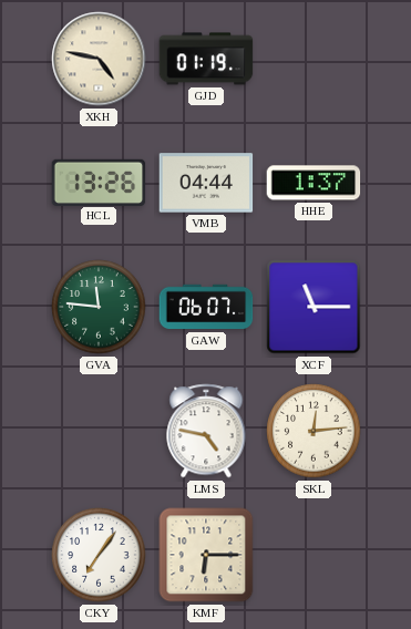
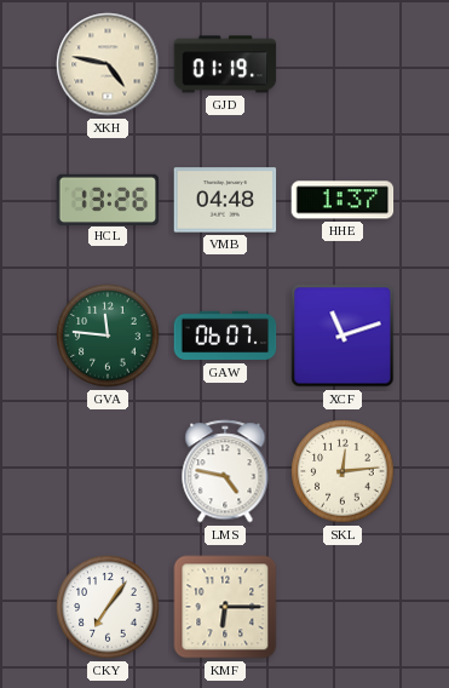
VMB: 04:44 -> 04:48
XCF: 11:15 -> 11:12
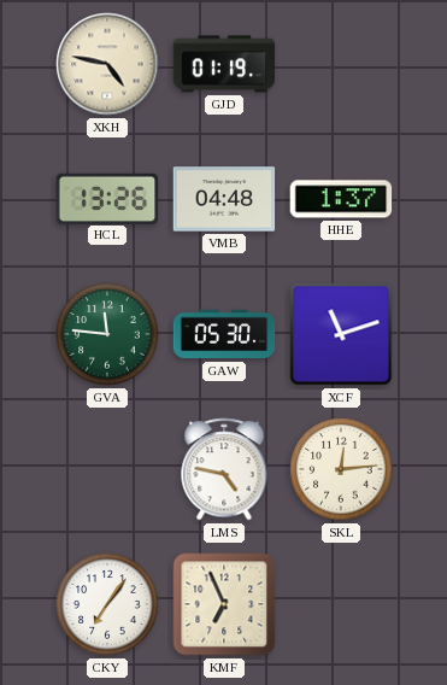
GAW: 06:07 -> 05:30
KMF: 6:15 -> 6:56
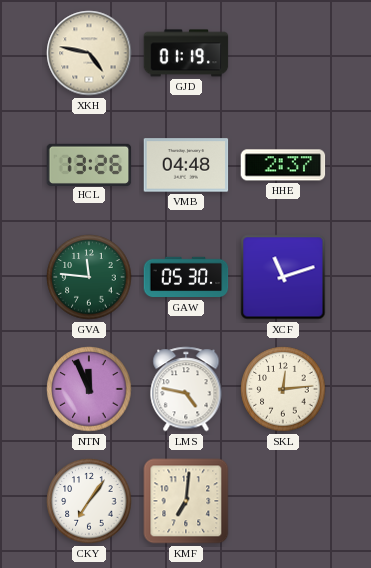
HHE: 1:37 -> 2:37
NTN: none -> 11:56
KMF: 6:56 -> 7:01
